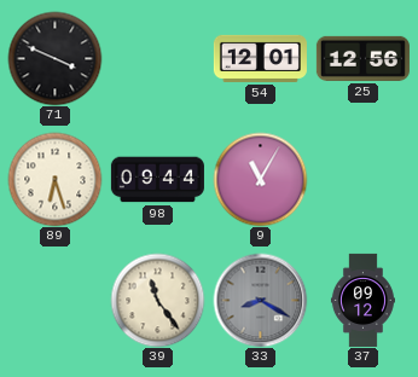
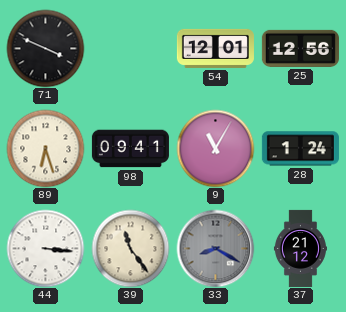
98: 09:44 -> 09:41
28: none -> 1:24
44: none -> 3:16
37: 09:12 -> 21:12
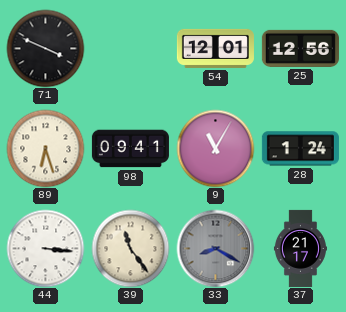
37: 21:12 -> 21:17
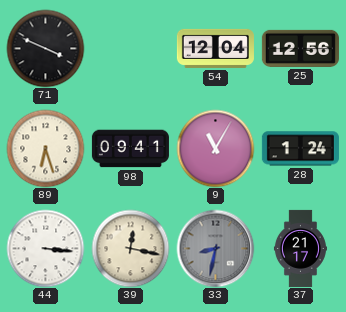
54: 12:01 -> 12:04
39: 11:24 -> 12:17
33: 8:20 -> 8:32
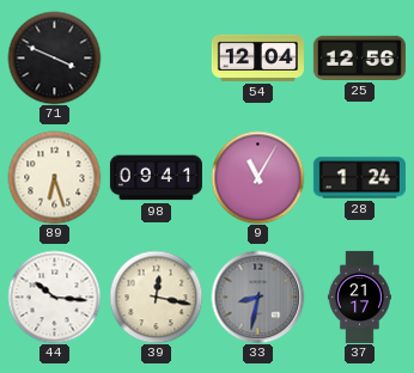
44: 3:16 -> 10:16
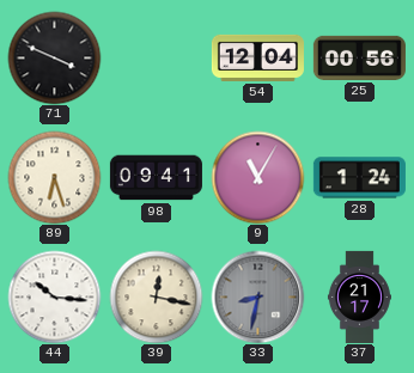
25: 12:56 -> 00:56
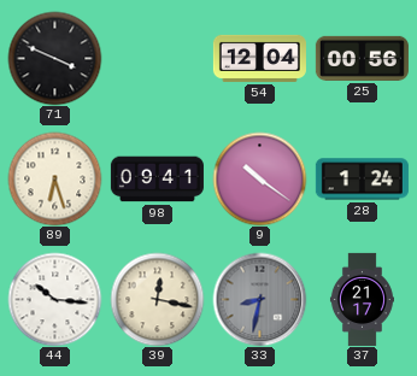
9: 11:05 -> 10:21
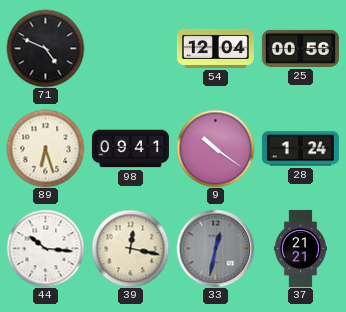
71: 3:49 -> 4:49
33: 8:32 -> 12:32
37: 21:17 -> 21:21
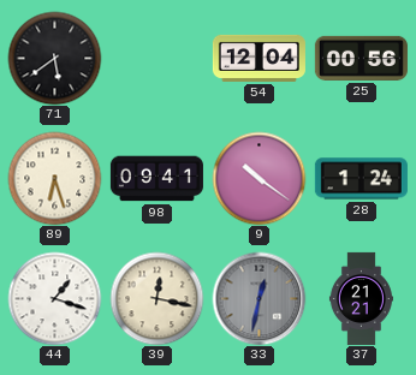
71: 4:49 -> 5:39
44: 10:16 -> 1:18
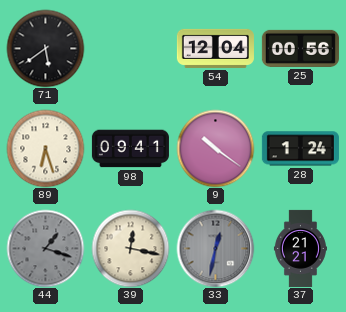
44 dial: white -> grey
